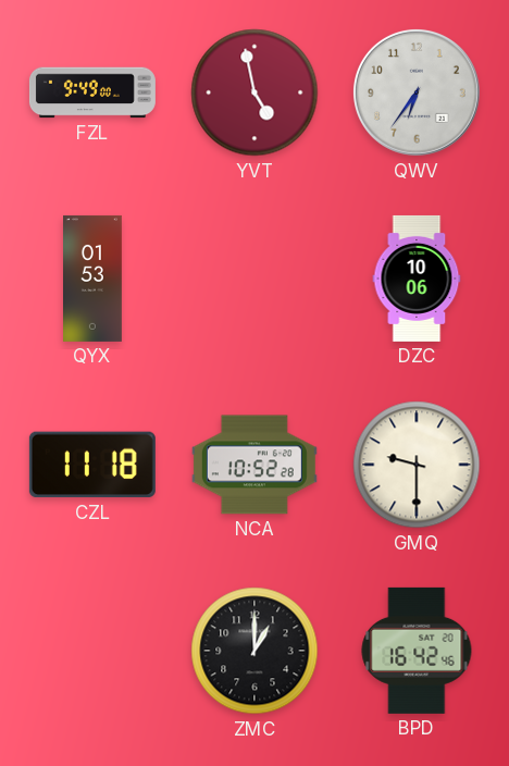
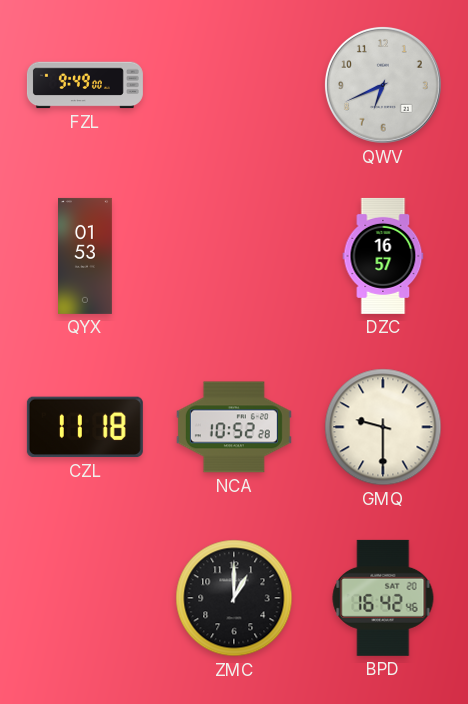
YVT: 4:58 -> none
QWV: 6:36 -> 6:41
DZC: 10:06 -> 16:57
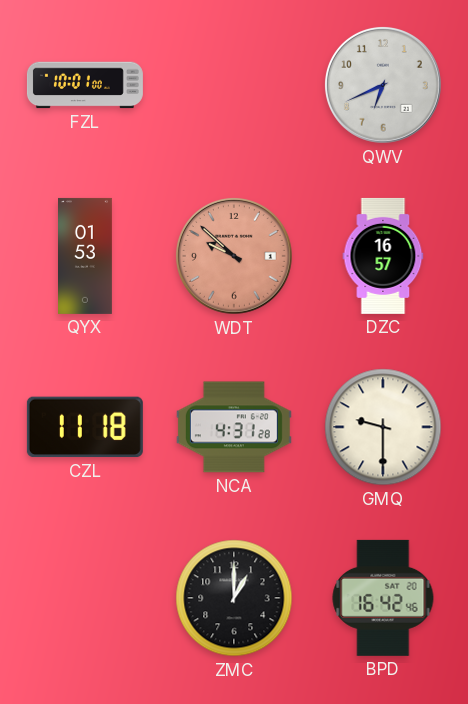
FZL: 9:49 -> 10:01
WDT: none -> 9:52
NCA: 10:52 -> 4:31
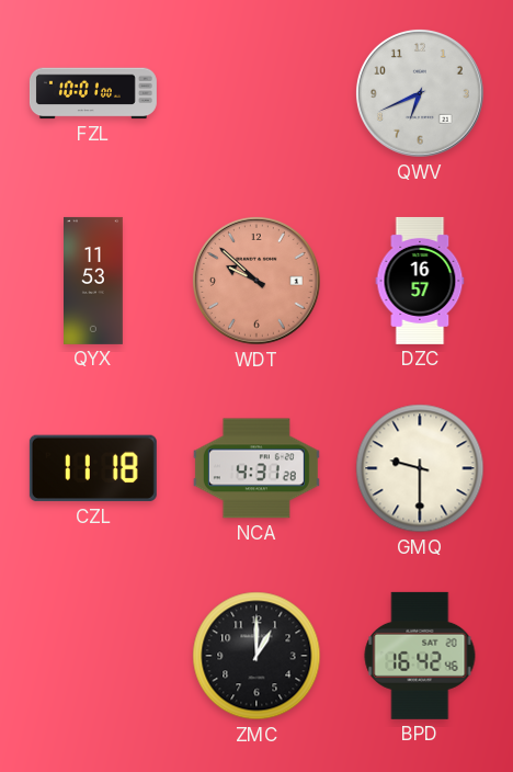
QYX: 01:53 -> 11:53
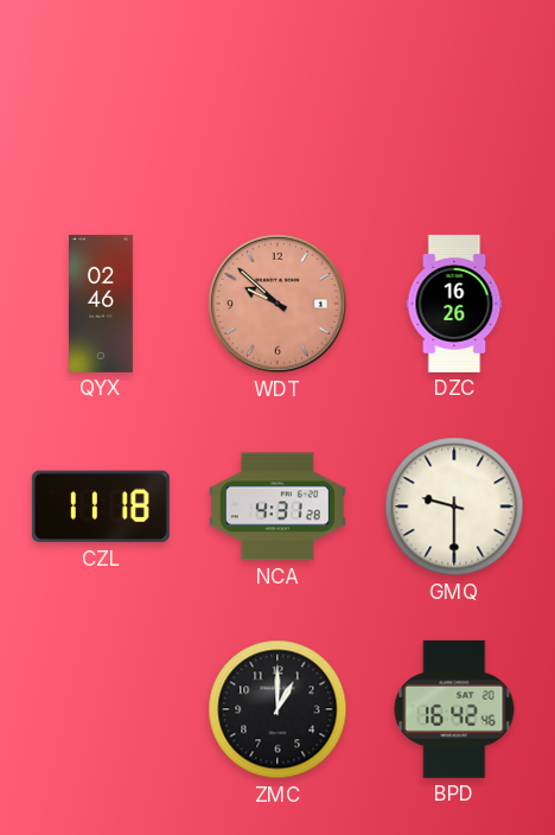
FZL: 10:01 -> none
QWV: 6:41 -> none
QYX: 11:53 -> 02:46
DZC: 16:57 -> 16:26
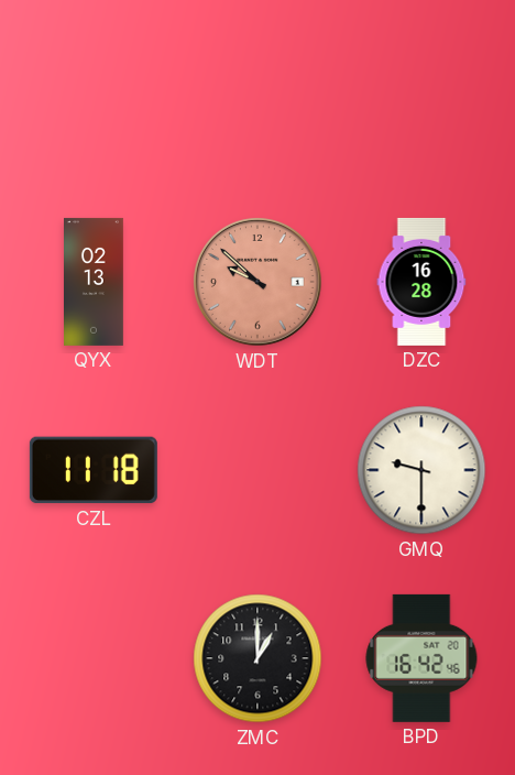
QYX: 02:46 -> 02:13
DZC: 16:26 -> 16:28
NCA: 4:31 -> none
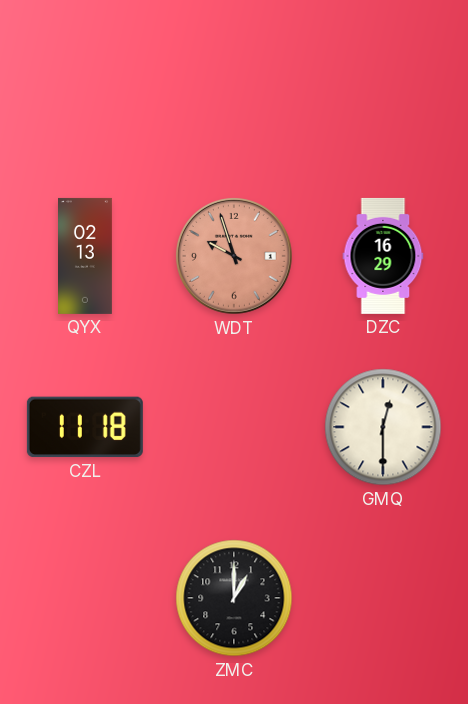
WDT: 9:52 -> 9:57
DZC: 16:28 -> 16:29
GMQ: 9:30 -> 12:30
BPD: 16:42 -> none
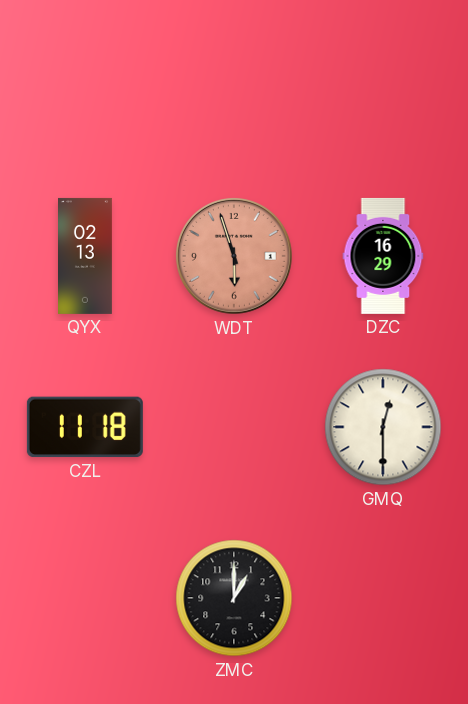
WDT: 9:57 -> 5:57
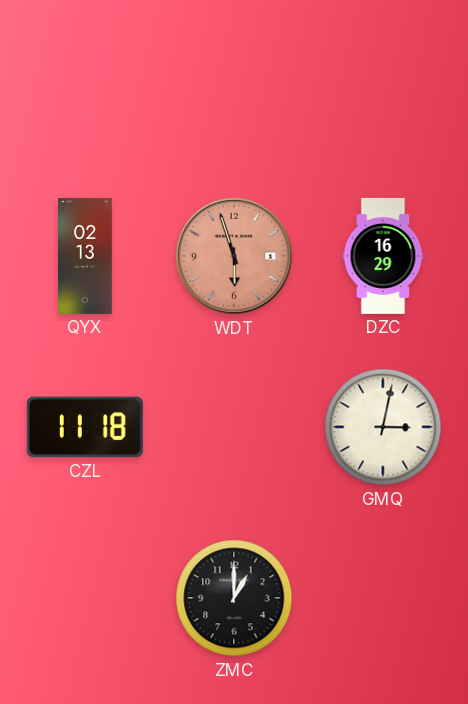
GMQ: 12:30 -> 3:02
